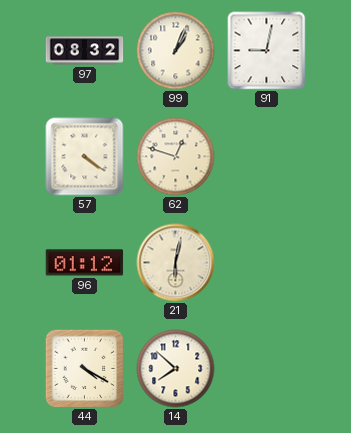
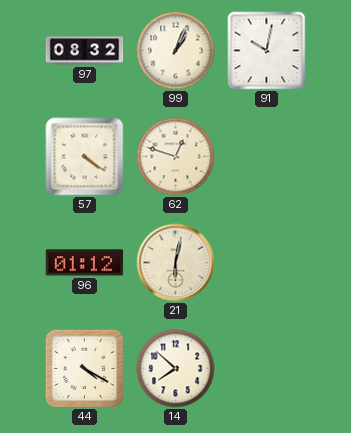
91: 9:02 -> 10:02
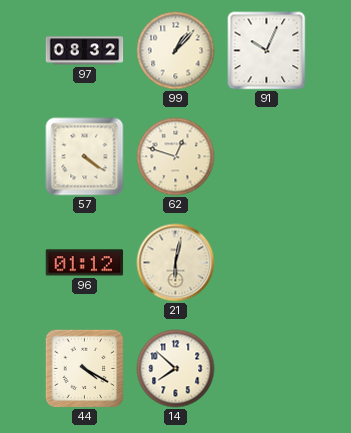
99: 1:04 -> 1:07
91: 10:02 -> 10:04
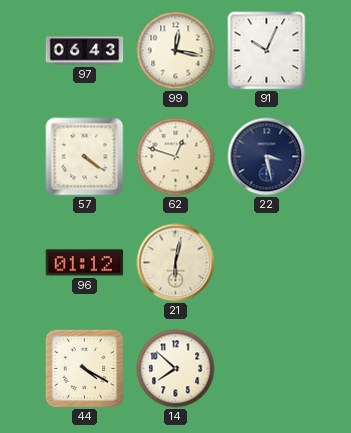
97: 08:32 -> 06:43
99: 1:07 -> 12:17
22: none -> 3:28
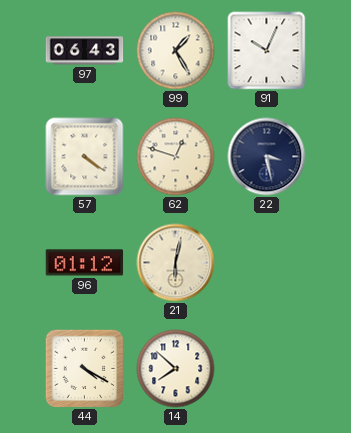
99: 12:17 -> 1:25
